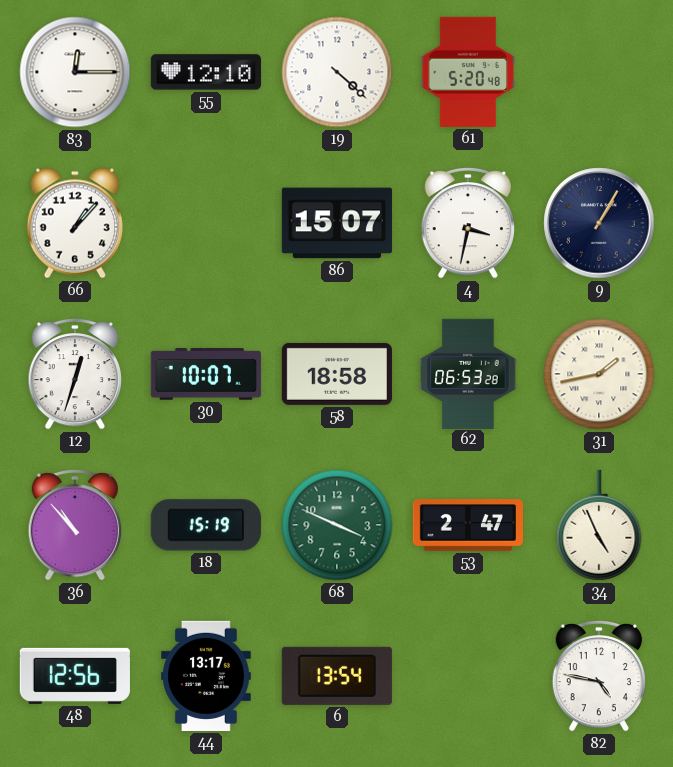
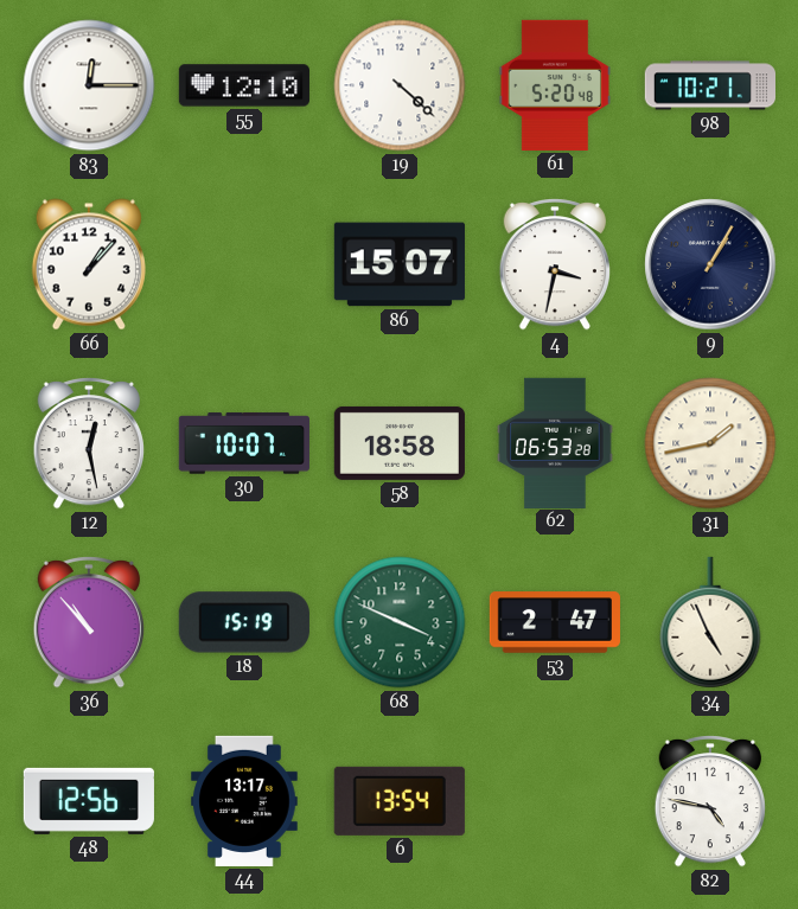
98: none -> 10:21
12: 12:33 -> 12:28
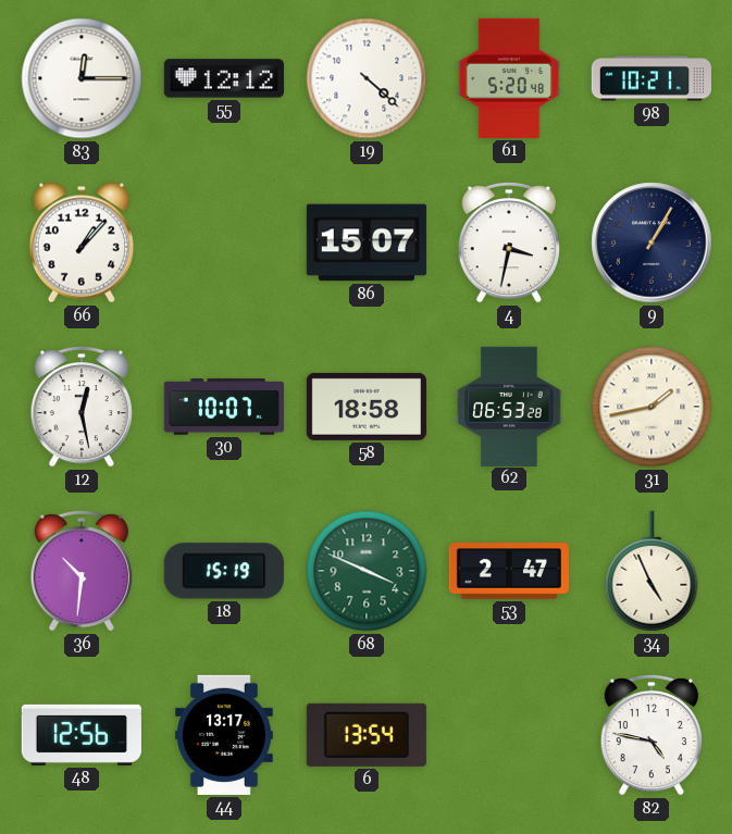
55: 12:10 -> 12:12
36: 10:53 -> 10:31
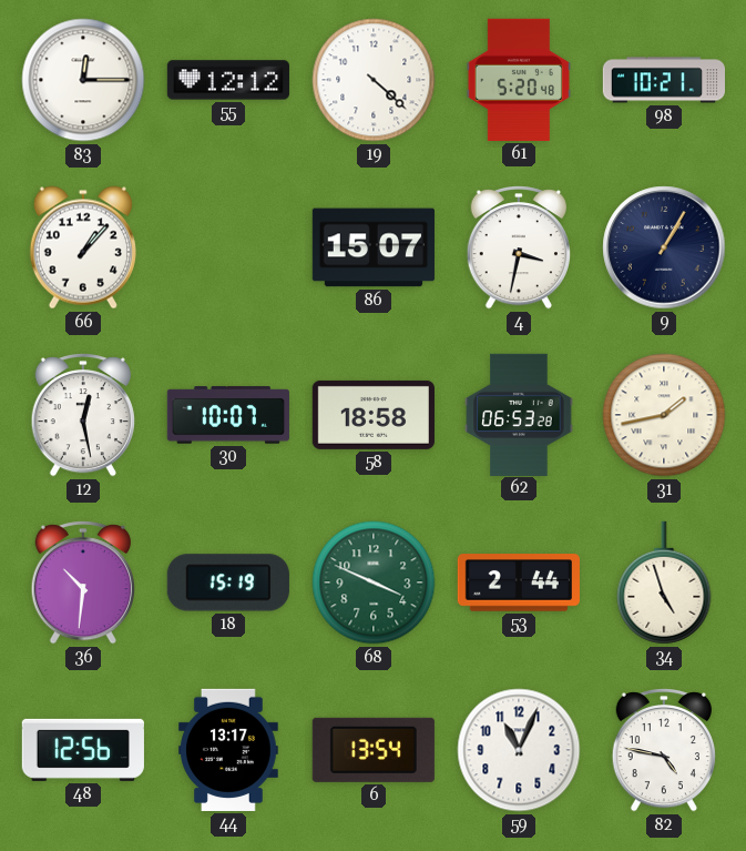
53: 2:47 -> 2:44
34: 4:56 -> 4:57
59: none -> 11:04
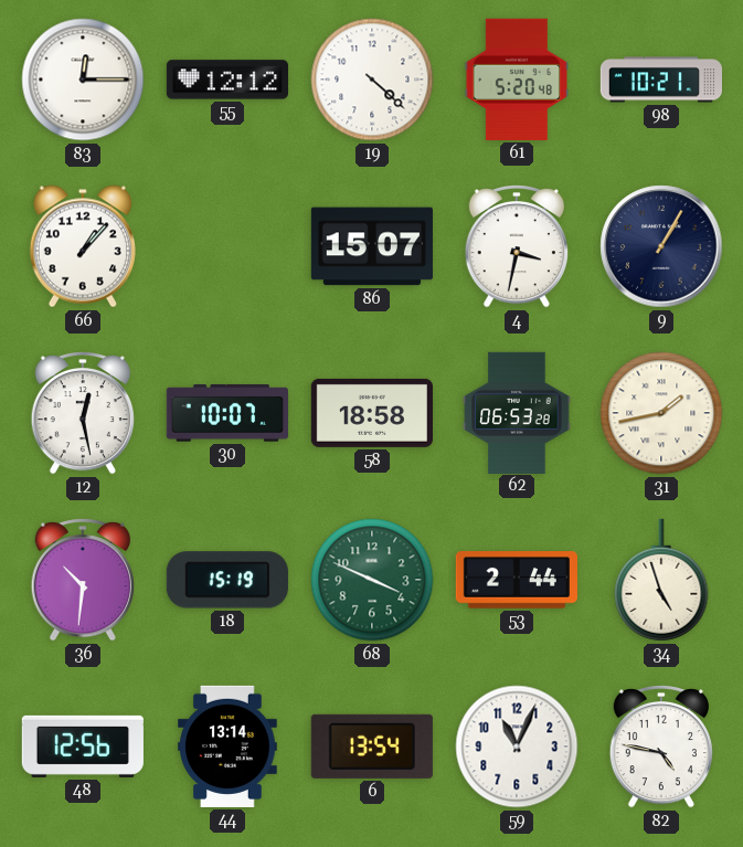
44: 13:17 -> 13:14
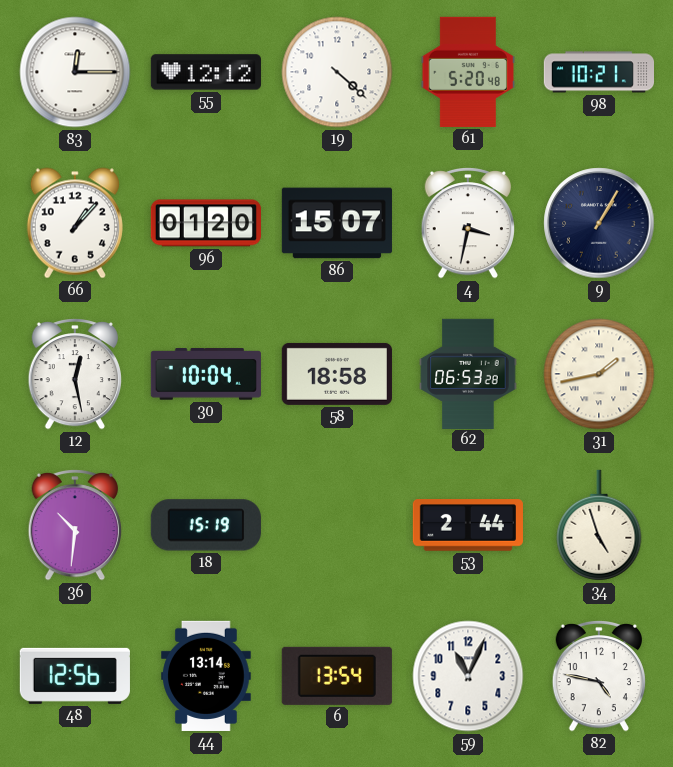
96: none -> 01:20
30: 10:07 -> 10:04
68: 3:49 -> none
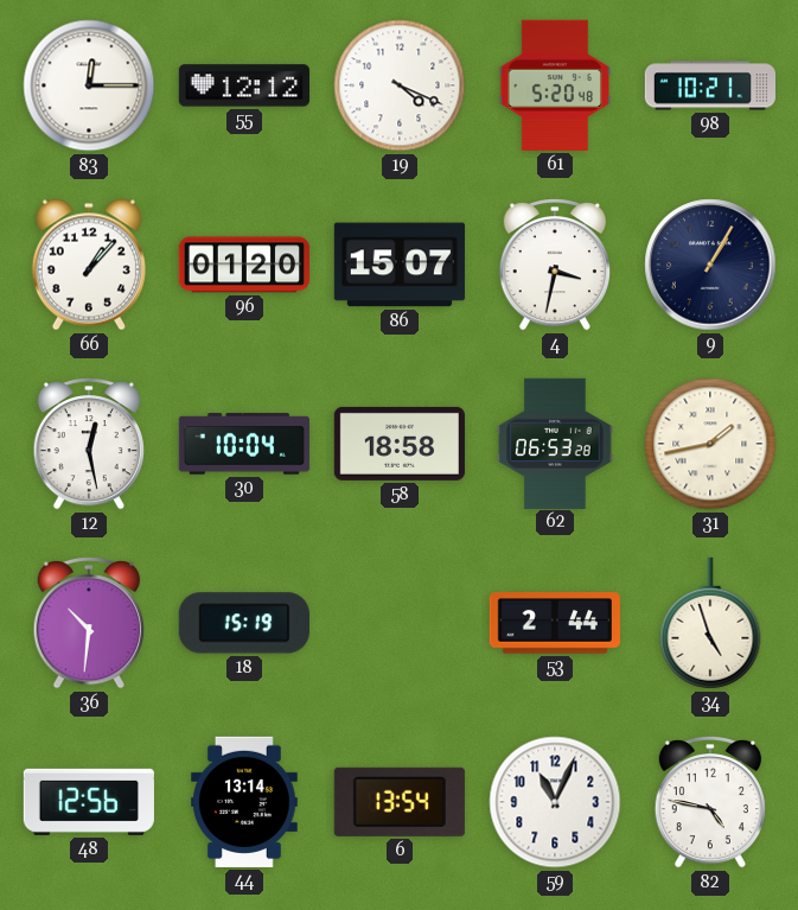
19: 4:22 -> 4:19
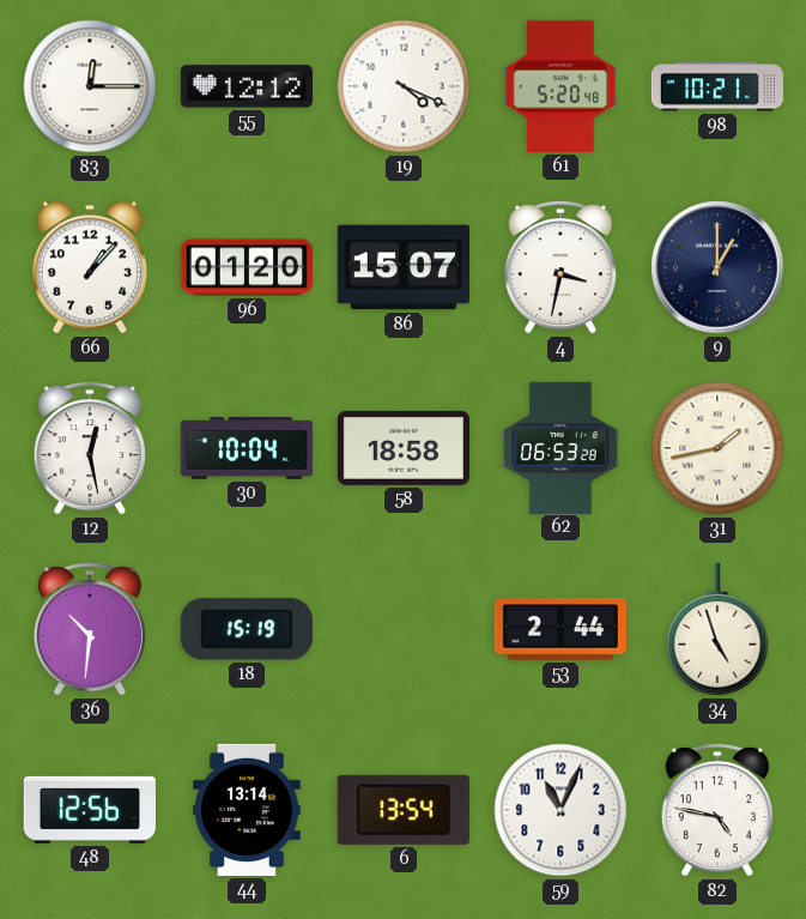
9: 1:05 -> 1:00
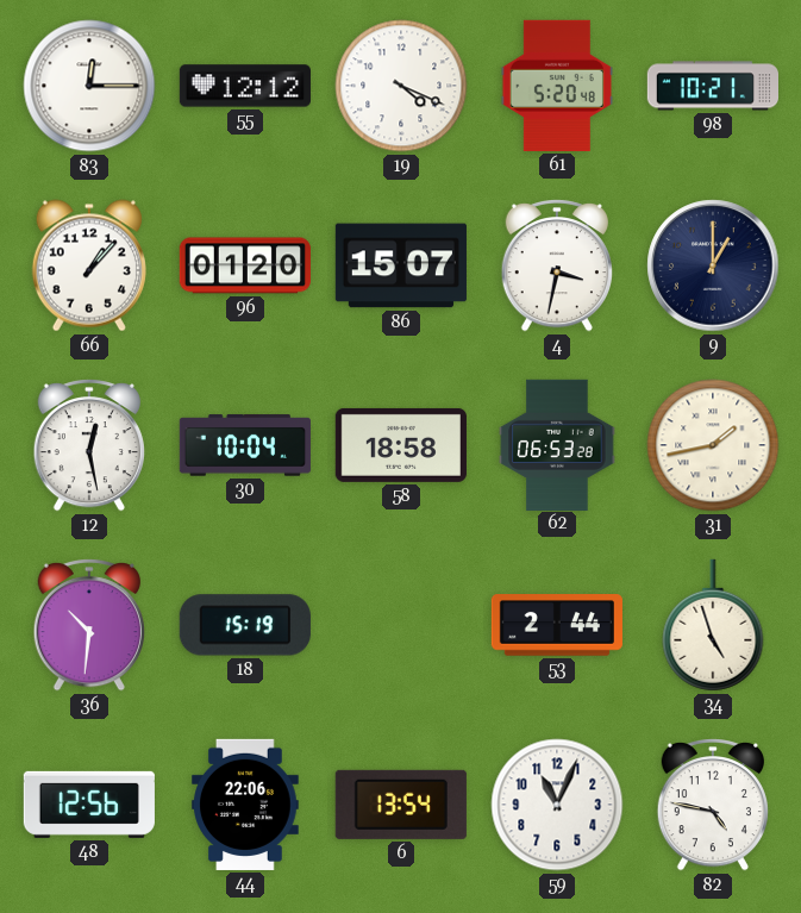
44: 13:14 -> 22:06
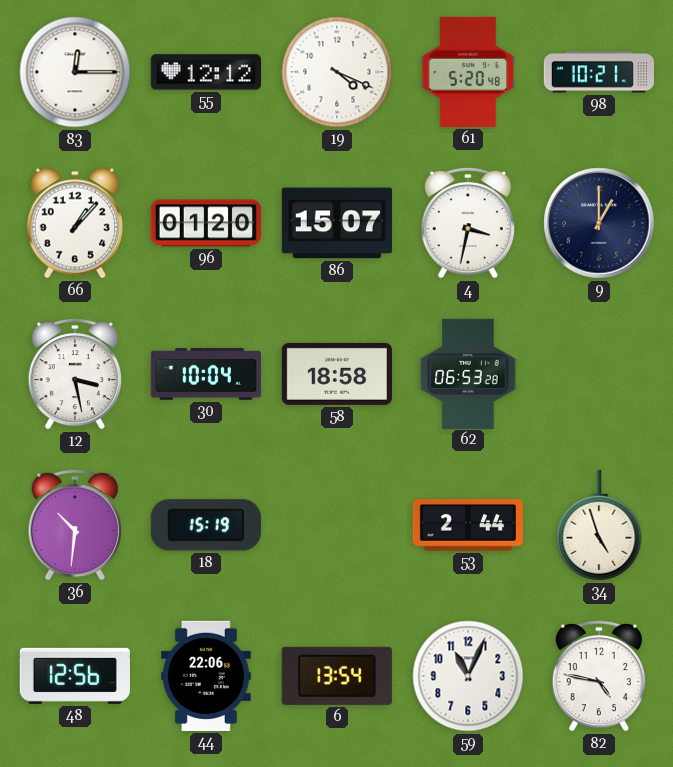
12: 12:28 -> 3:28
31: 1:43 -> none
